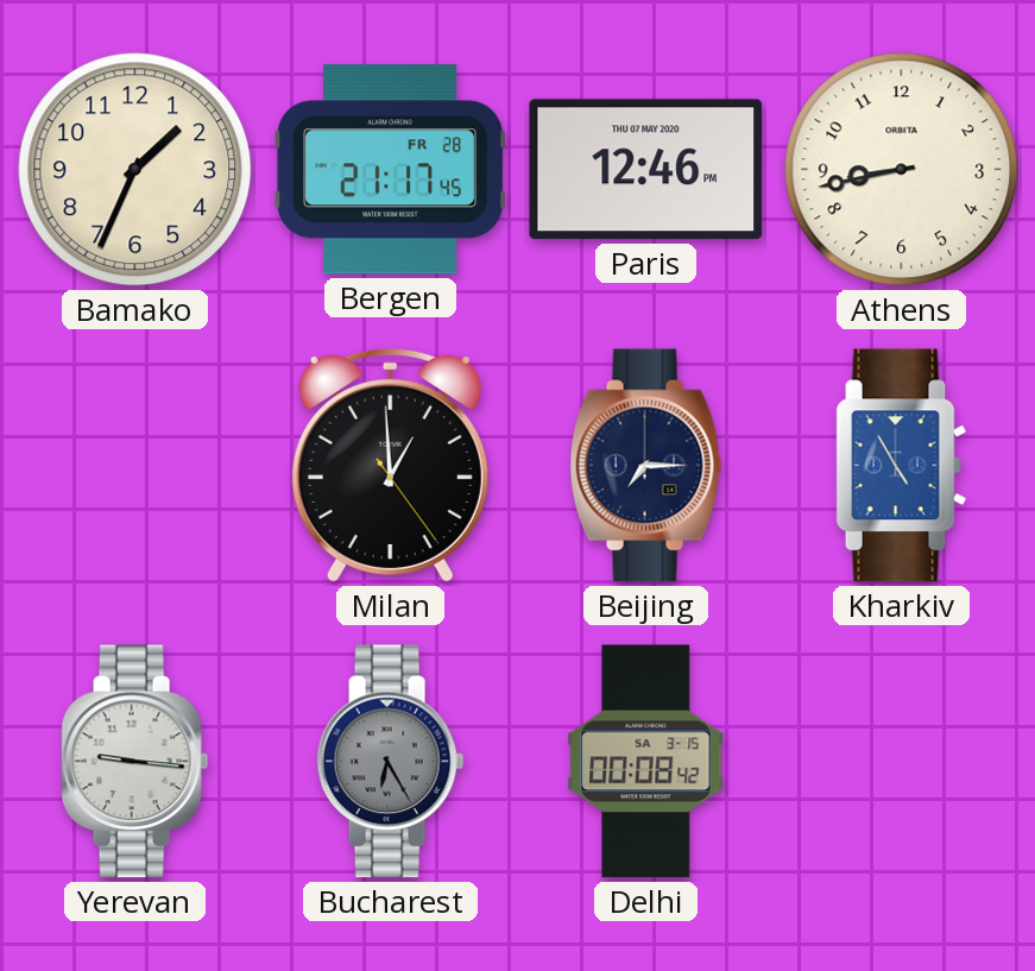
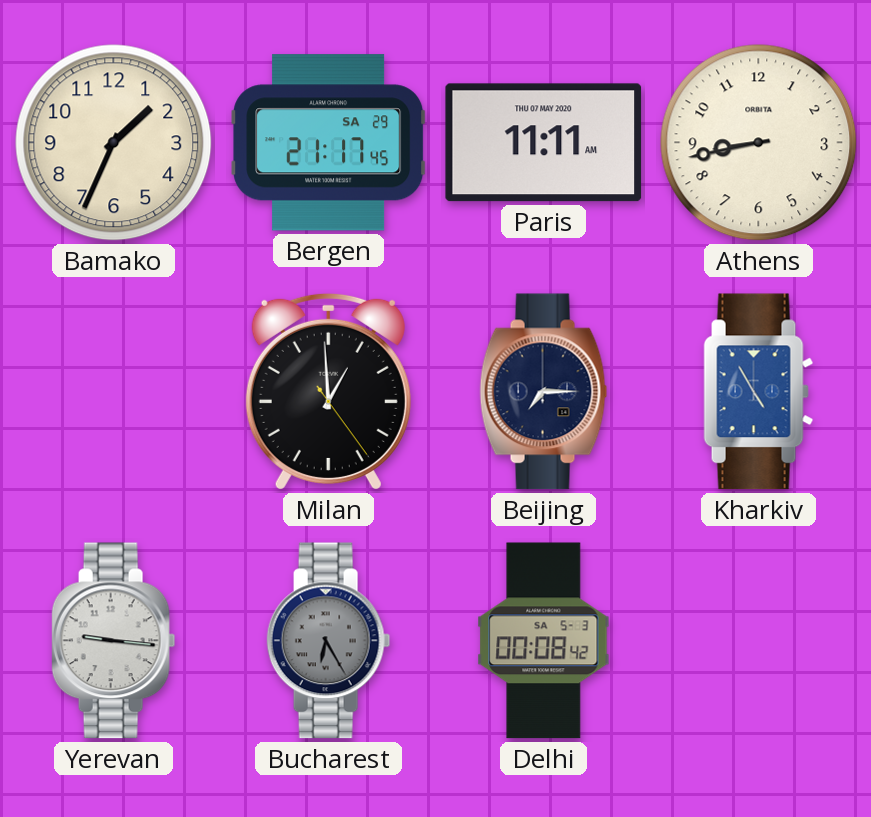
Bergen date: FR 28 -> SA 29
Paris: 12:46 -> 11:11
Delhi date: SA 3-15 -> SA 5-3
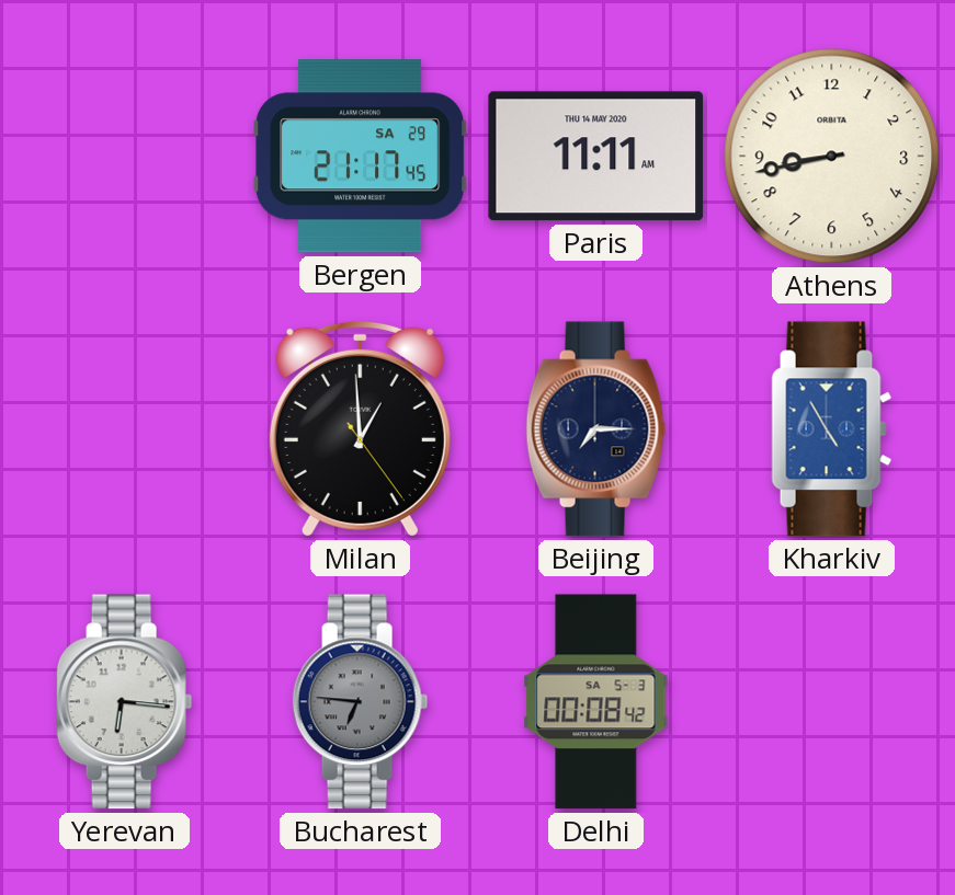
Bamako: 1:34 -> none
Paris date: THU 07 MAY 2020 -> THU 14 MAY 2020
Yerevan: 9:16 -> 6:16
Bucharest: 6:25 -> 6:46
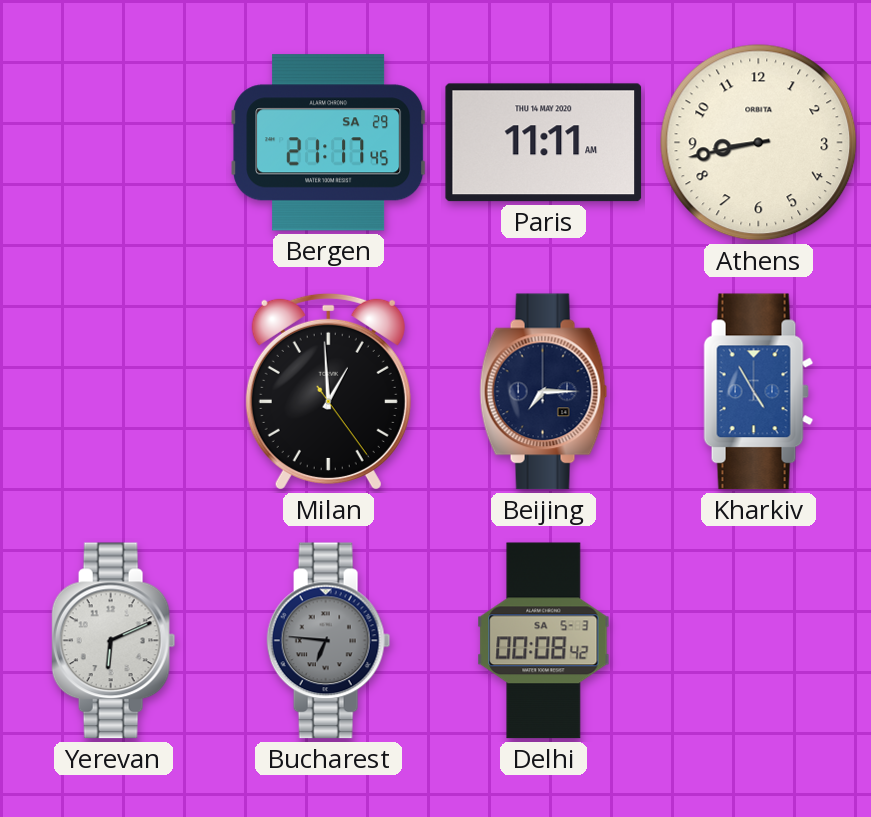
Yerevan: 6:16 -> 6:11
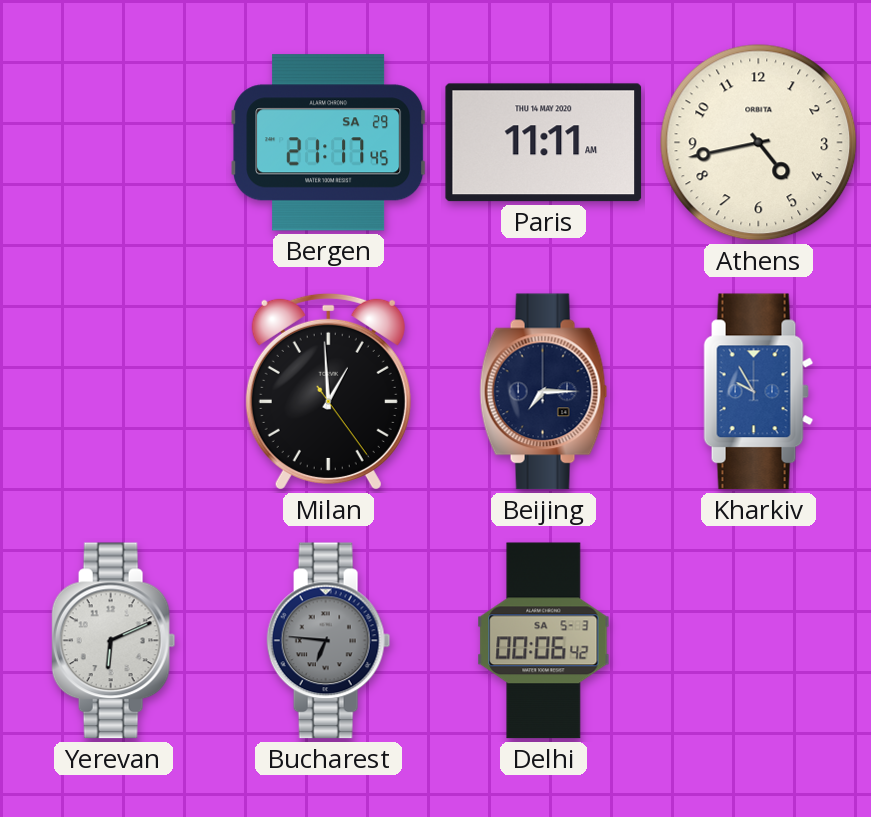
Athens: 8:43 -> 4:43
Kharkiv: 4:55 -> 9:55
Delhi: 00:08 -> 00:06
